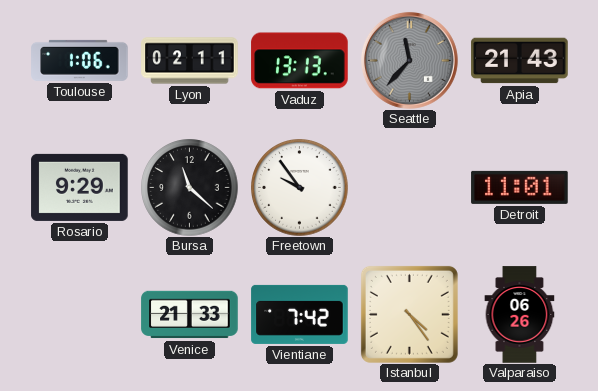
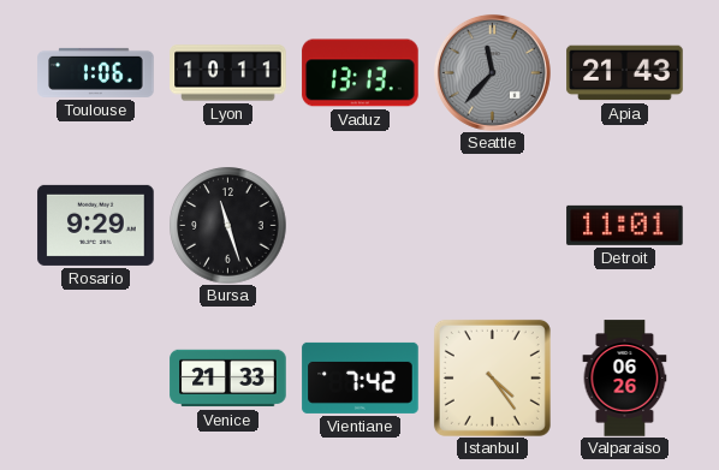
Lyon: 02:11 -> 10:11
Bursa: 11:22 -> 11:27
Freetown: 9:54 -> none
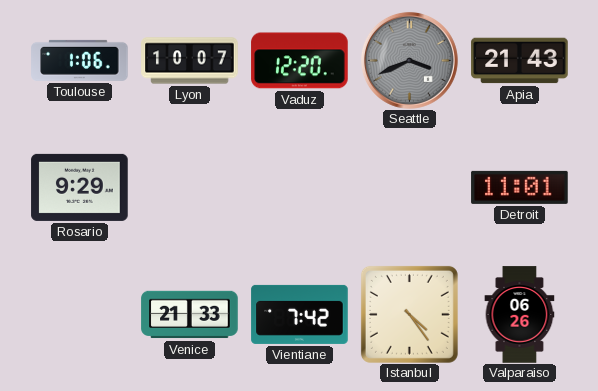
Lyon: 10:11 -> 10:07
Vaduz: 13:13 -> 12:20
Seattle: 11:37 -> 3:41
Bursa: 11:27 -> none
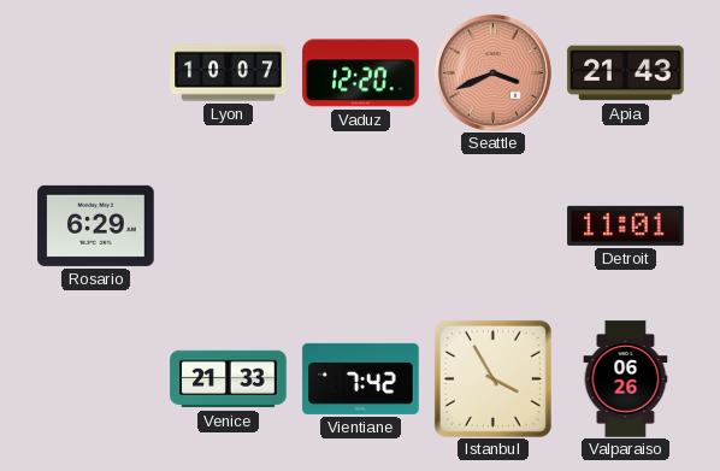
Toulouse: 1:06 -> none
Seattle dial: grey -> salmon
Rosario: 9:29 -> 6:29
Istanbul: 4:24 -> 3:55
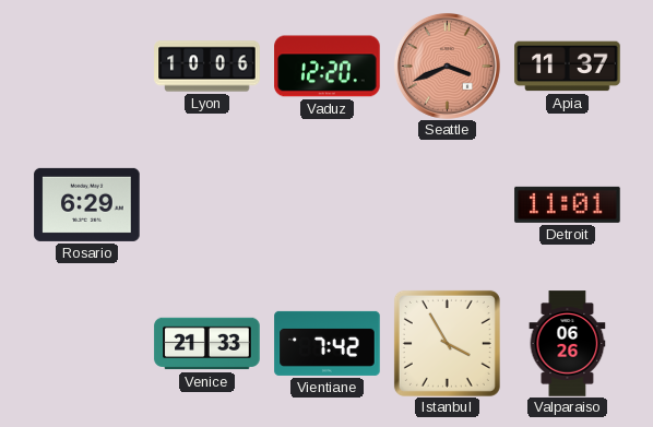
Lyon: 10:07 -> 10:06
Apia: 21:43 -> 11:37
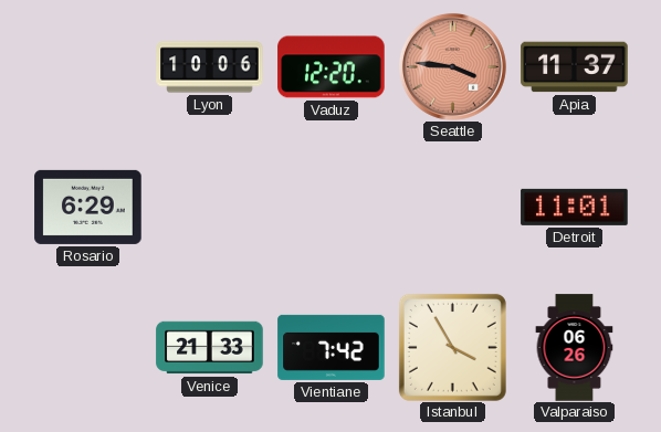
Seattle: 3:41 -> 3:46
